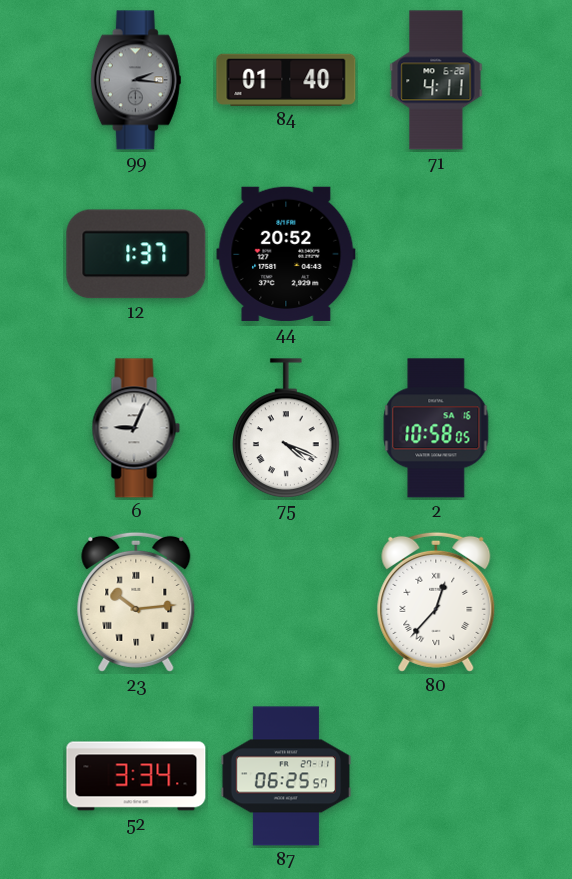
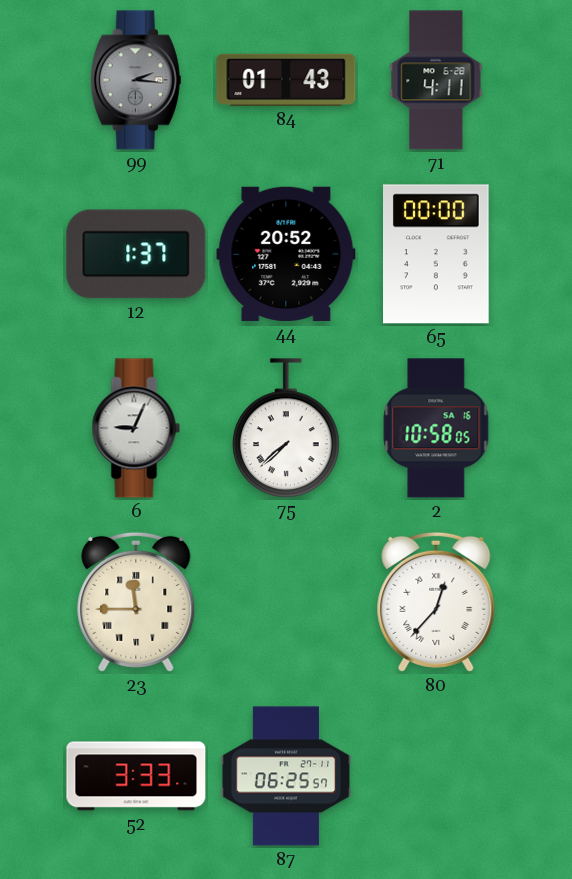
84: 01:40 -> 01:43
65: none -> 00:00
75: 4:19 -> 7:38
23: 10:14 -> 11:45
52: 3:34 -> 3:33
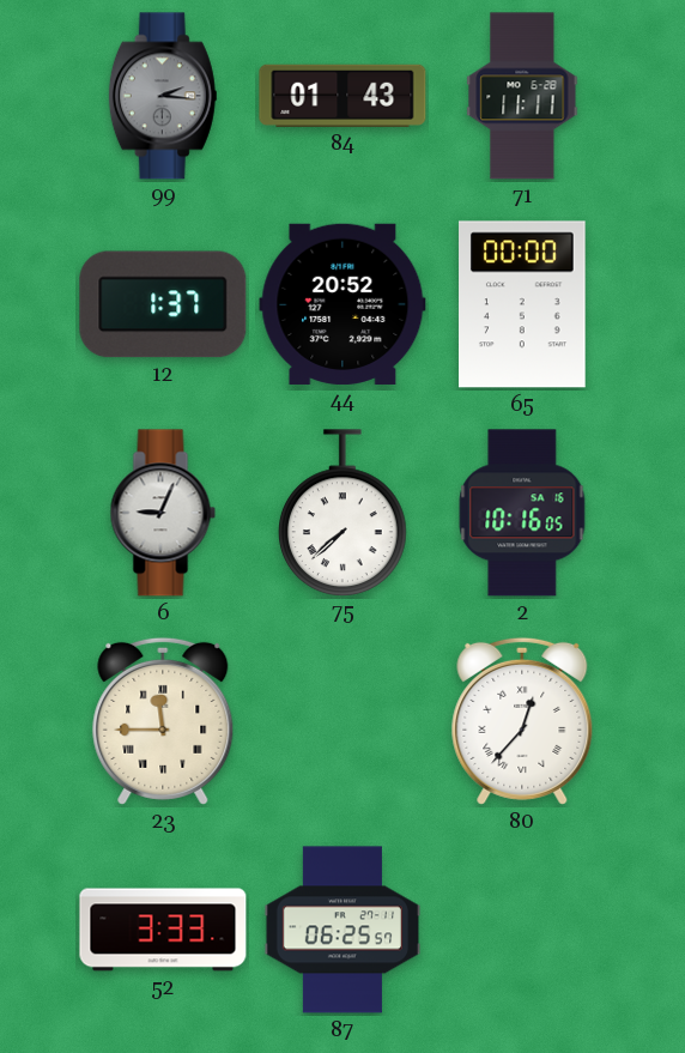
71: 4:11 -> 11:11
2: 10:58 -> 10:16
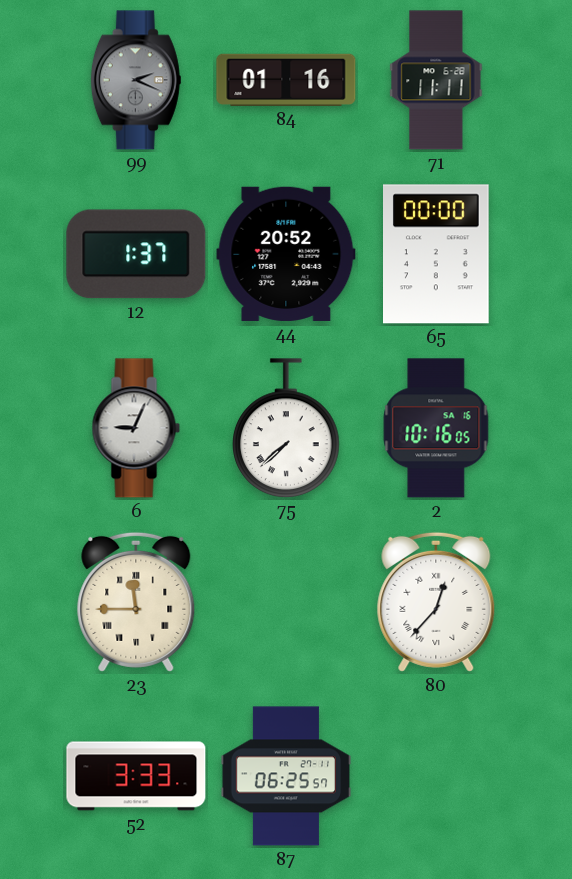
99: 2:16 -> 2:19
84: 01:43 -> 01:16
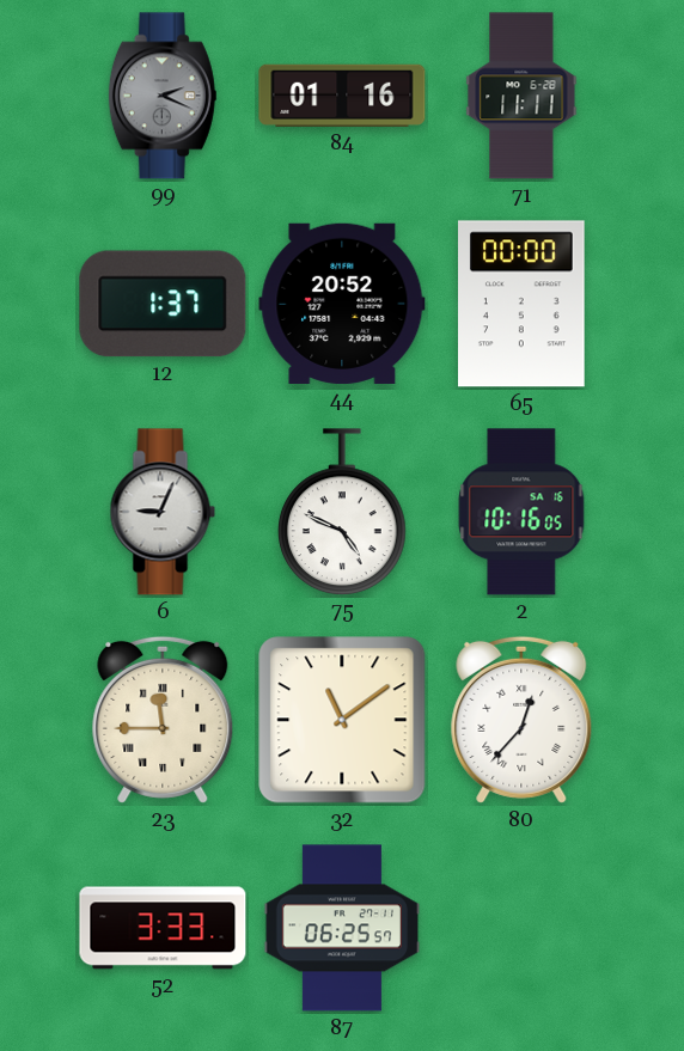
75: 7:38 -> 4:49
32: none -> 11:09
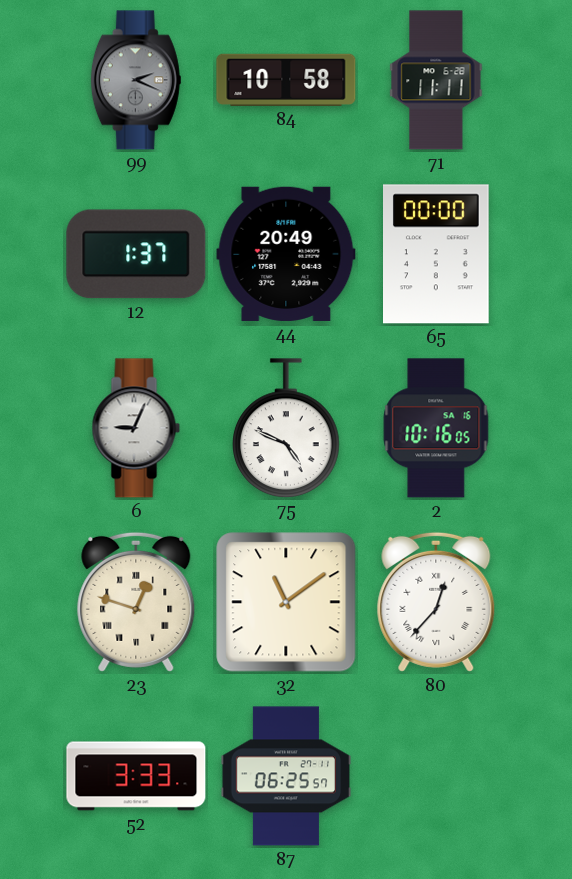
84: 01:16 -> 10:58
44: 20:52 -> 20:49
23: 11:45 -> 12:48
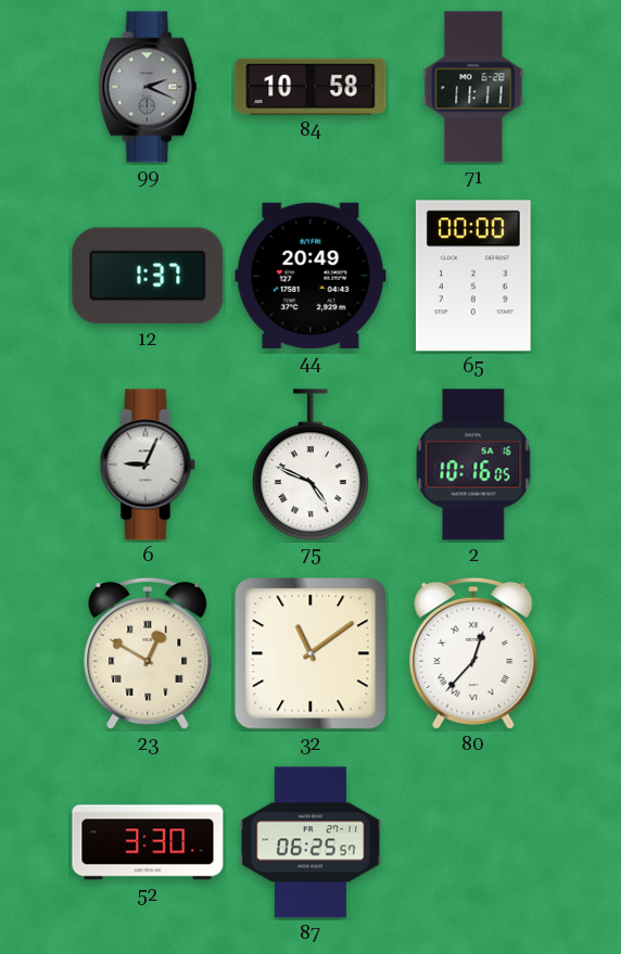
23: 12:48 -> 12:50
52: 3:33 -> 3:30
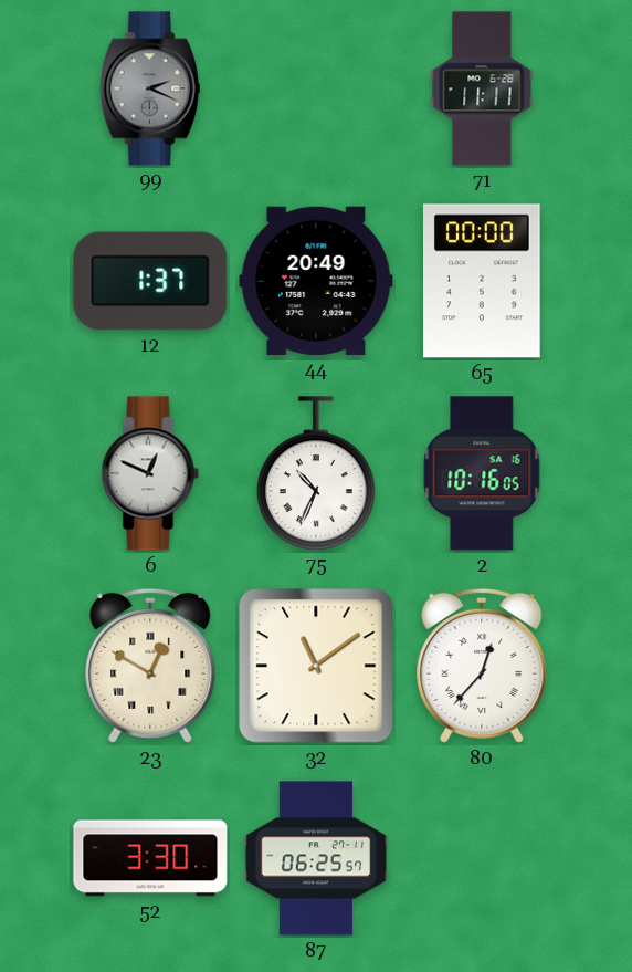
84: 10:58 -> none
6: 9:04 -> 12:49
75: 4:49 -> 10:34
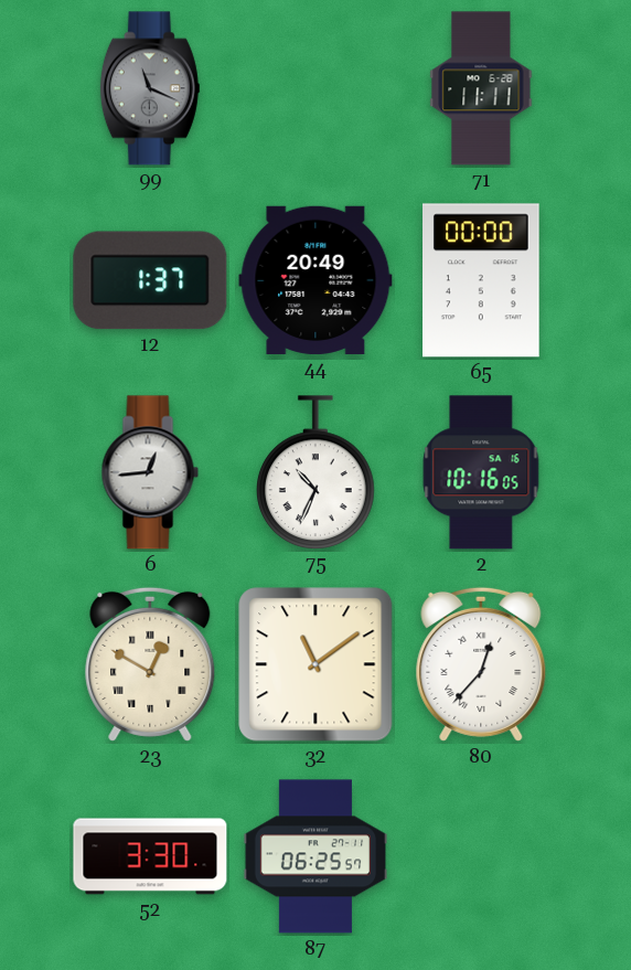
99: 2:19 -> 11:19
6: 12:49 -> 12:44
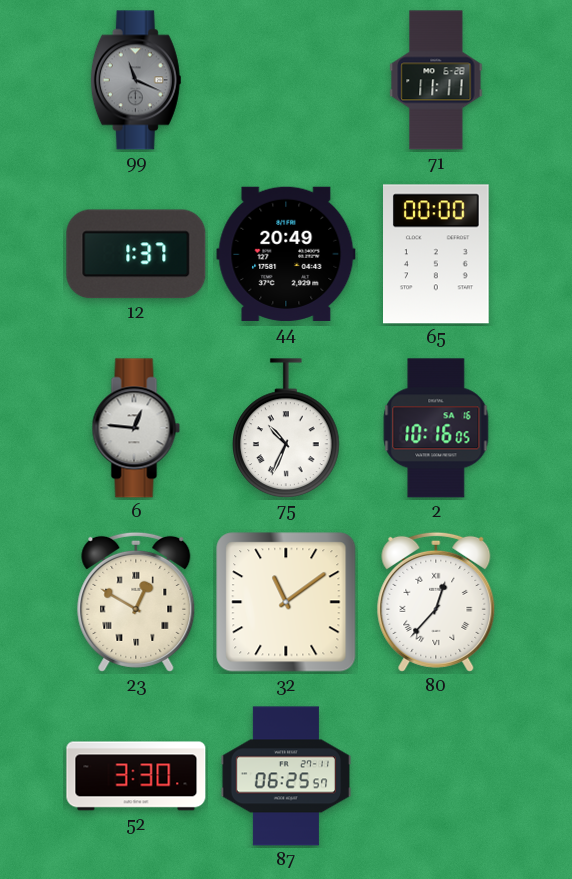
6: 12:44 -> 12:46
